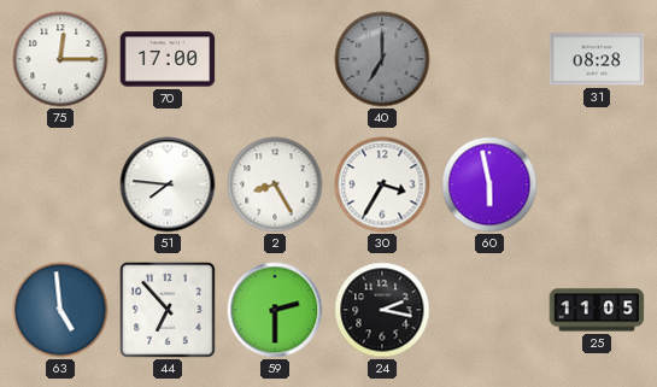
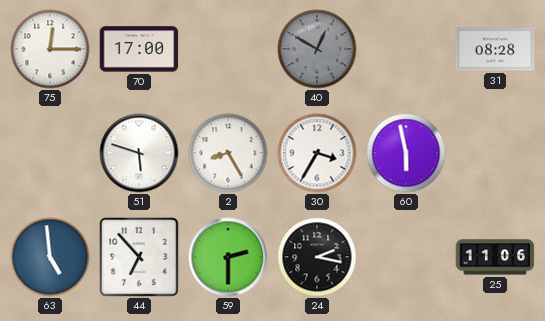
40: 7:00 -> 12:50
51: 7:46 -> 5:48
25: 11:05 -> 11:06
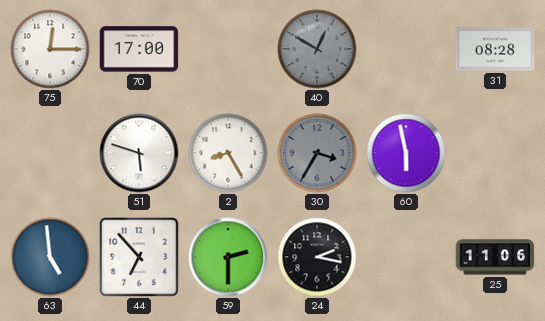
30 dial: white -> grey
